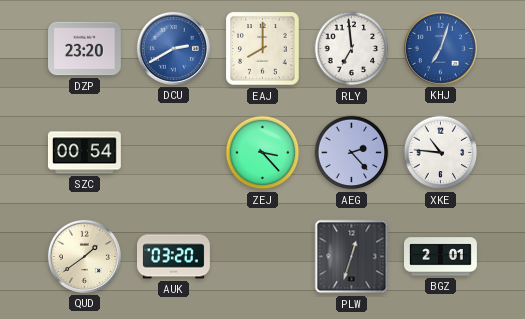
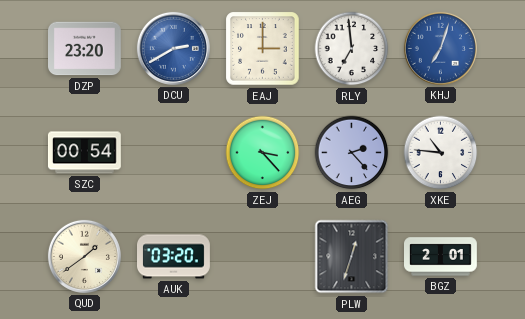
EAJ: 8:00 -> 3:00
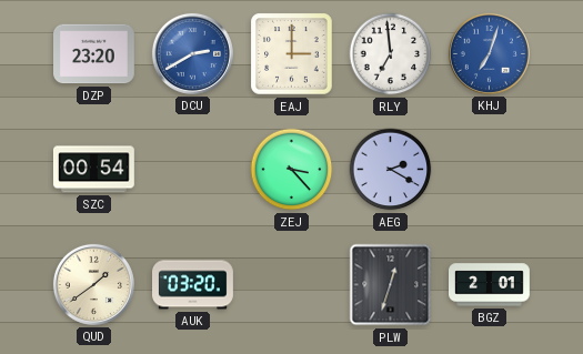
AEG: 2:23 -> 2:20
XKE: 10:46 -> none
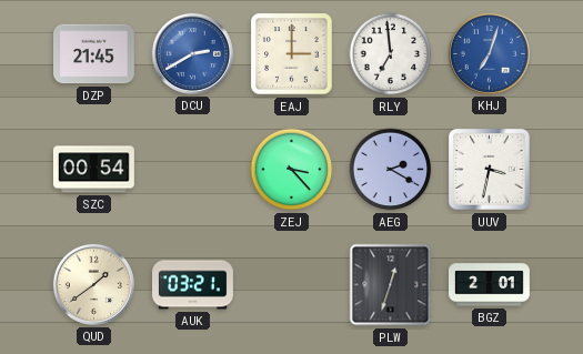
DZP: 23:20 -> 21:45
UUV: none -> 3:32
AUK: 03:20 -> 03:21
